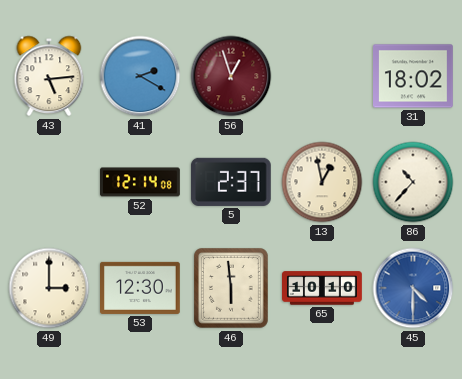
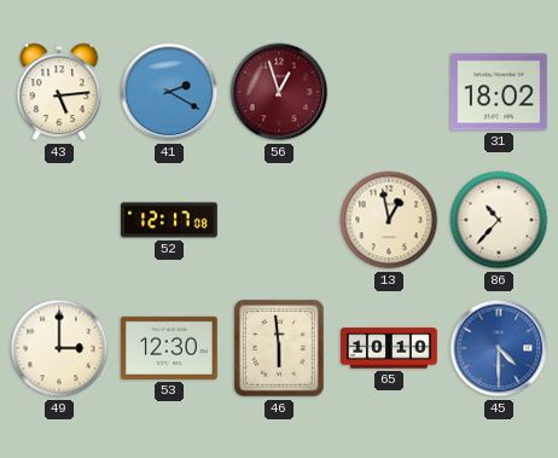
52: 12:14 -> 12:17
5: 2:37 -> none
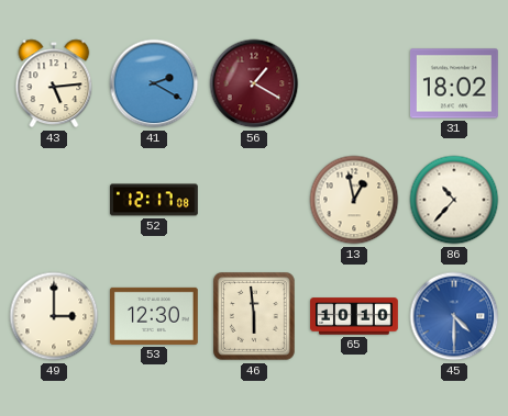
56: 12:57 -> 1:20
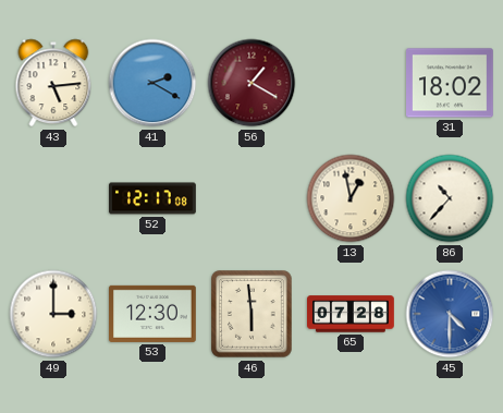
65: 10:10 -> 07:28
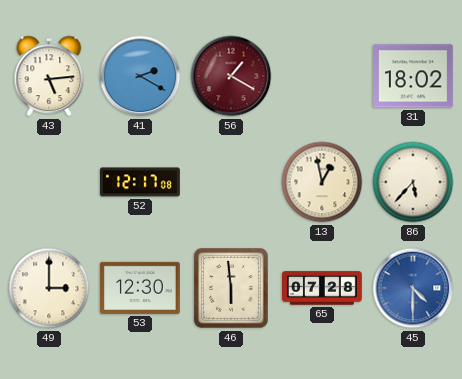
86: 10:37 -> 5:37
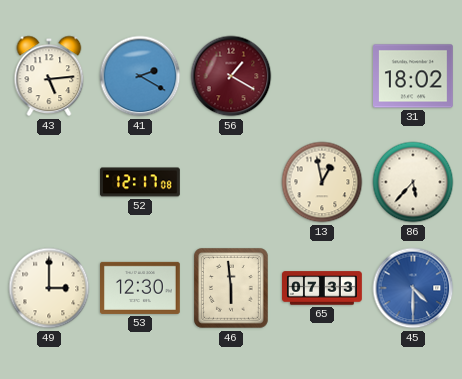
65: 07:28 -> 07:33
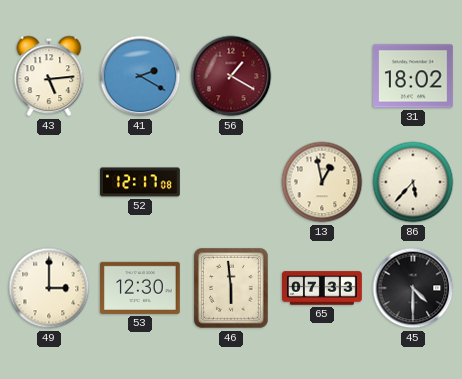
45 dial: blue -> black
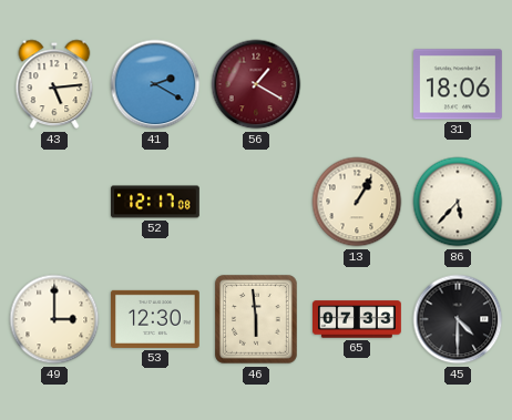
31: 18:02 -> 18:06
13: 12:58 -> 1:05
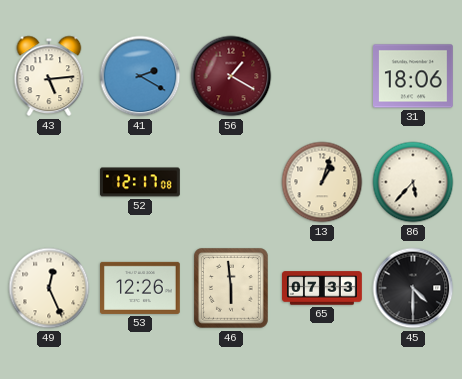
13: 1:05 -> 1:03
49: 3:00 -> 12:26
53: 12:30 -> 12:26
